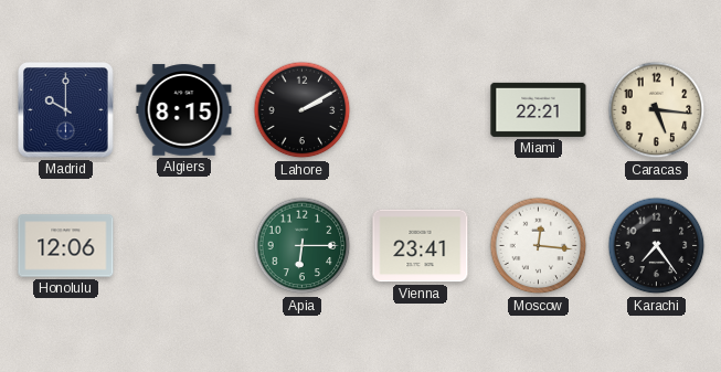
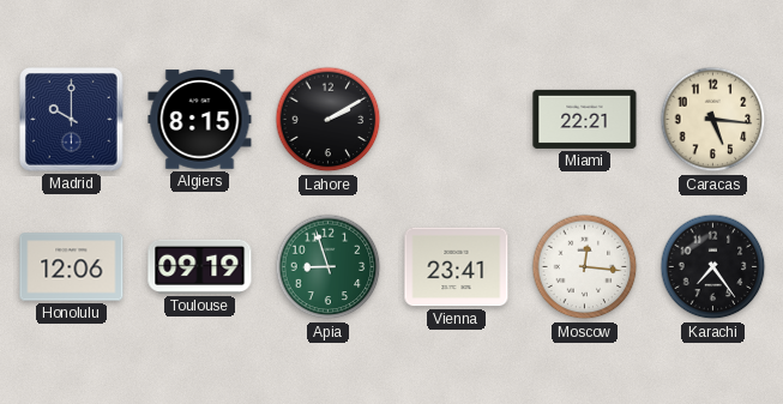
Toulouse: none -> 09:19
Apia: 6:15 -> 8:57
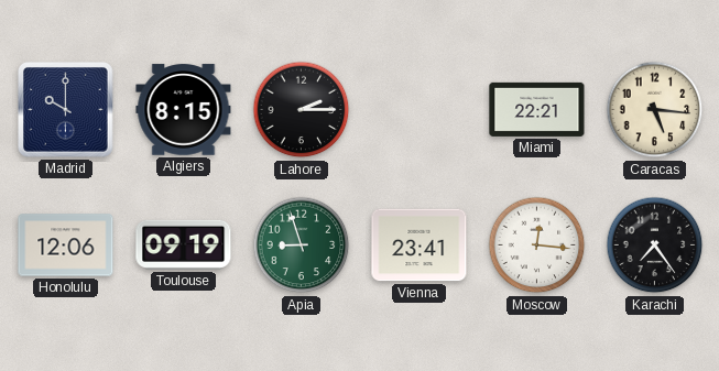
Lahore: 2:10 -> 2:15
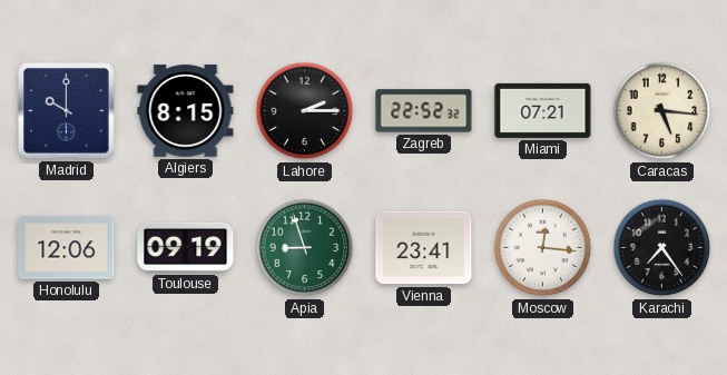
Zagreb: none -> 22:52
Miami: 22:21 -> 07:21
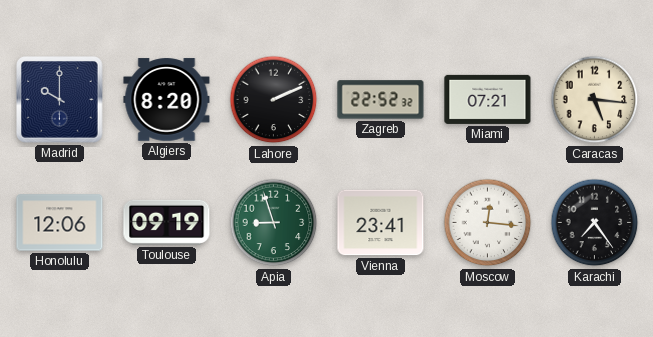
Algiers: 8:15 -> 8:20
Lahore: 2:15 -> 2:11
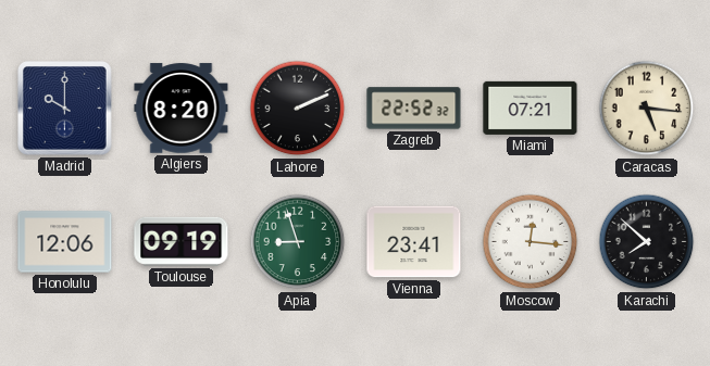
Karachi: 7:24 -> 7:52
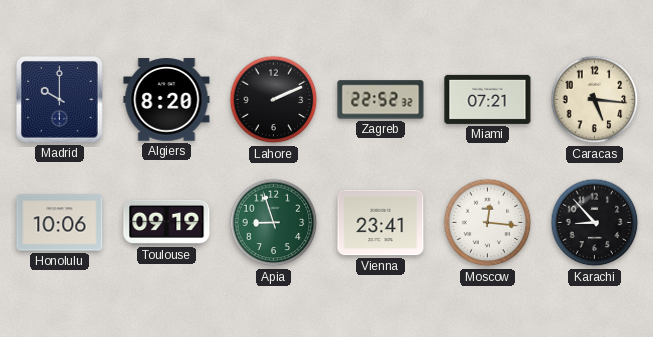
Honolulu: 12:06 -> 10:06
Karachi: 7:52 -> 8:53
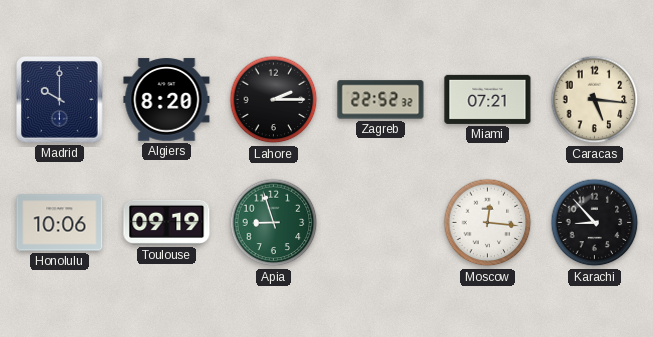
Lahore: 2:11 -> 2:15
Vienna: 23:41 -> none
